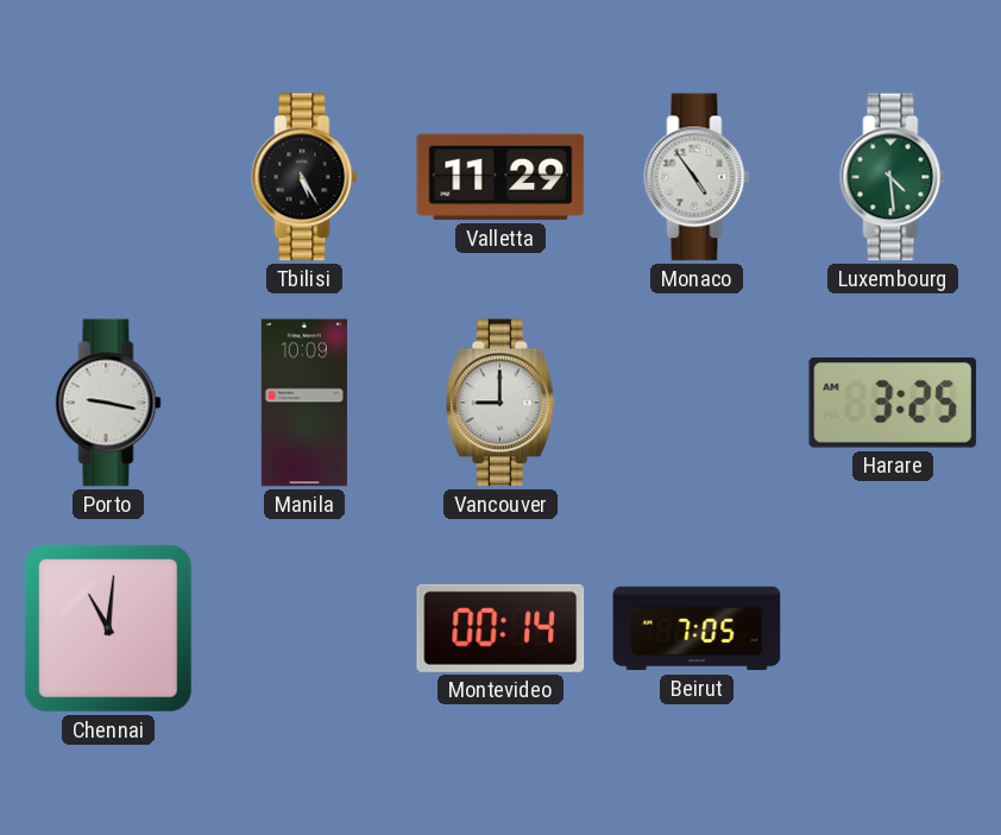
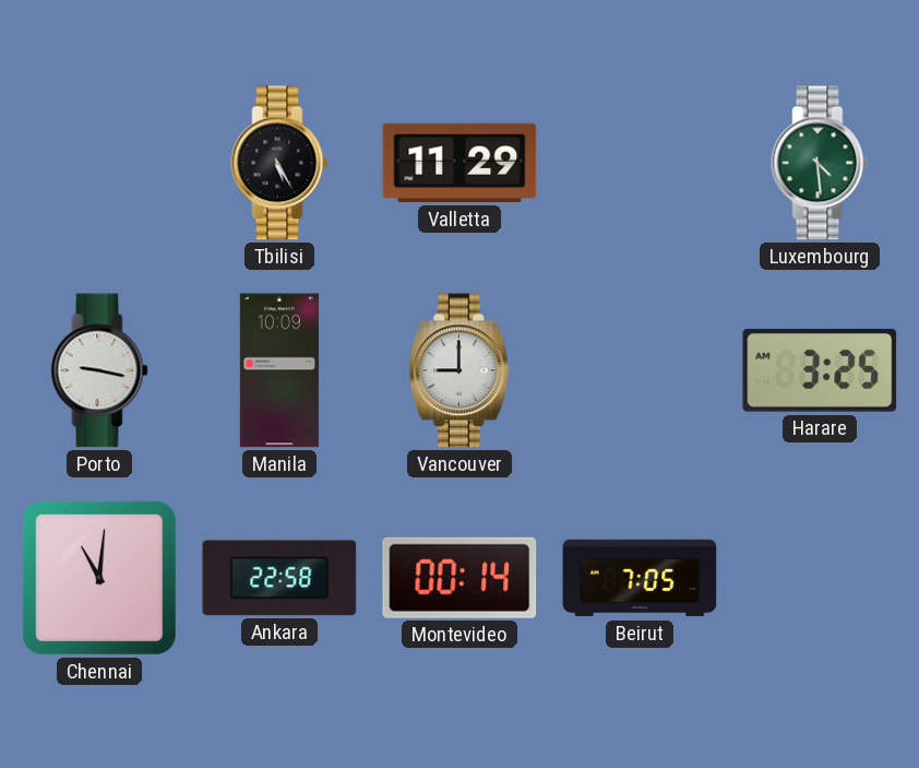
Monaco: 4:54 -> none
Ankara: none -> 22:58
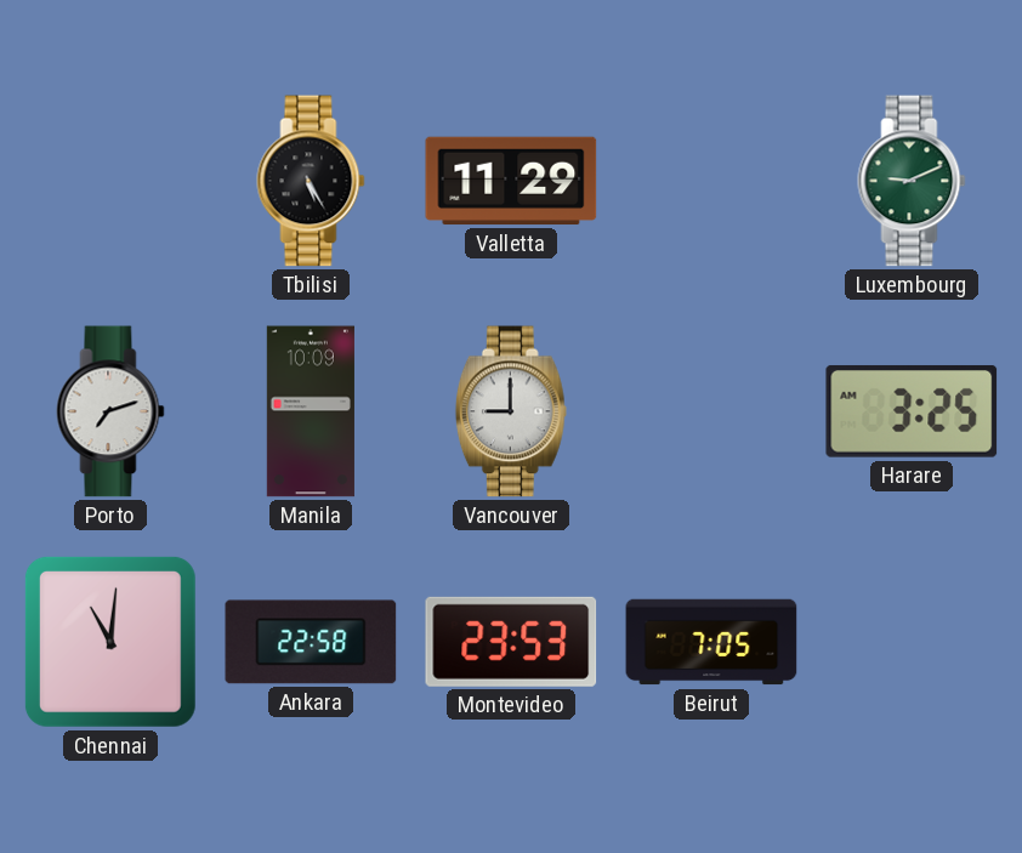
Luxembourg: 4:29 -> 9:11
Porto: 9:17 -> 7:12
Montevideo: 00:14 -> 23:53
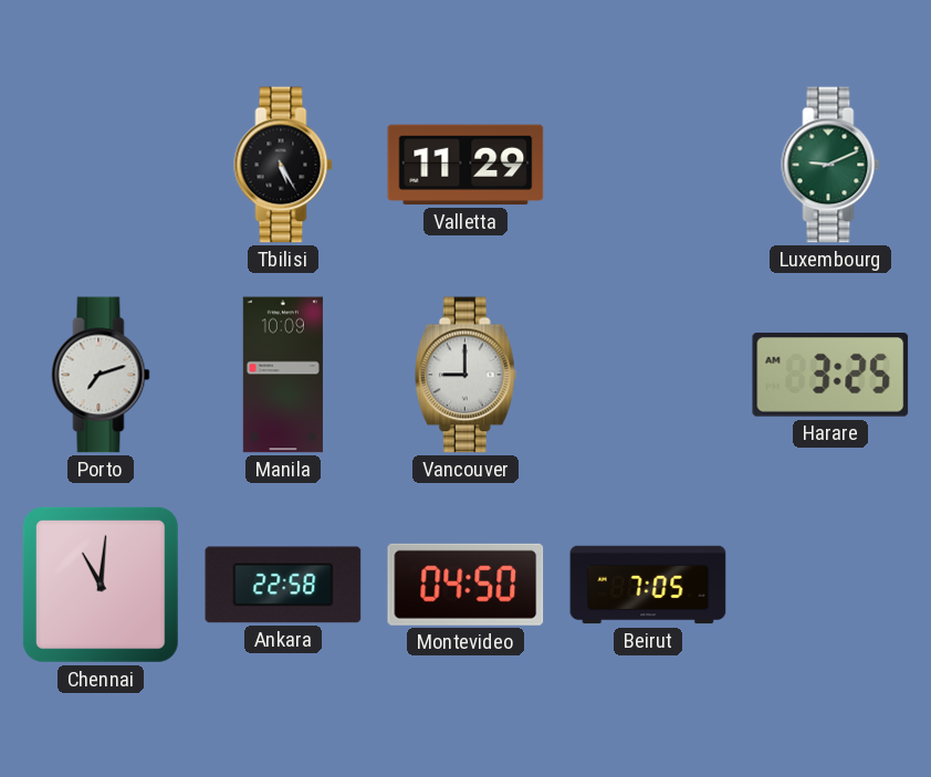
Montevideo: 23:53 -> 04:50
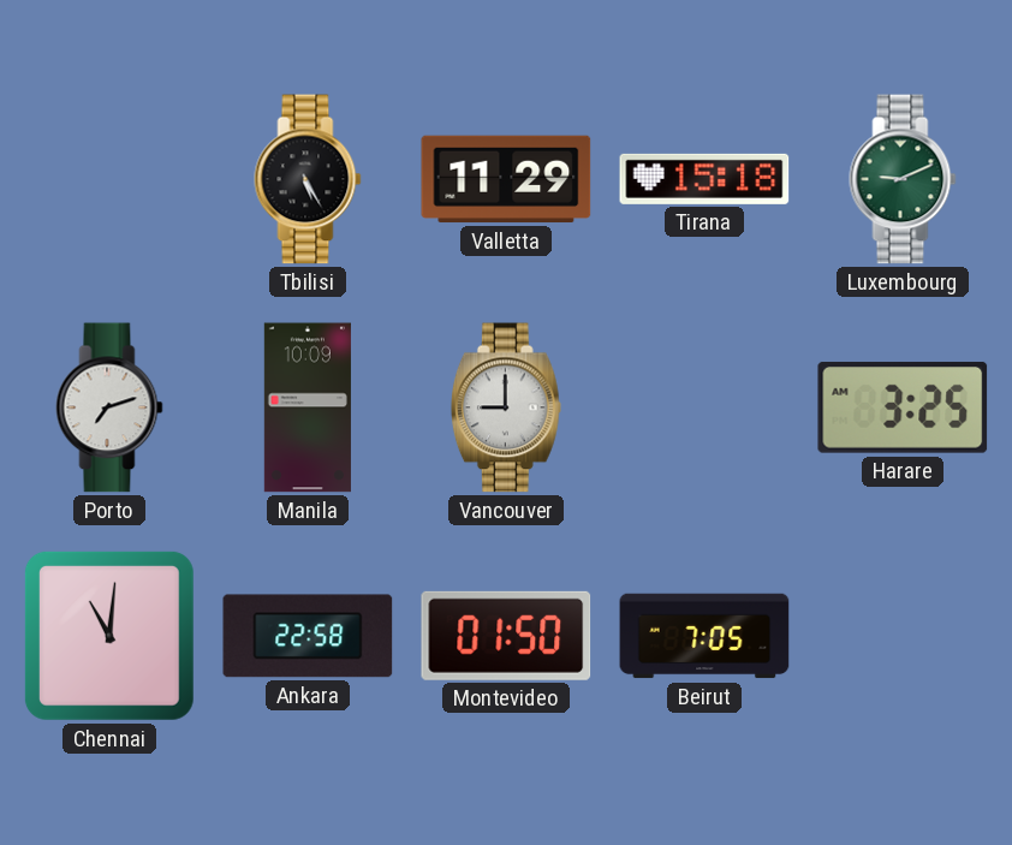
Tirana: none -> 15:18
Montevideo: 04:50 -> 01:50
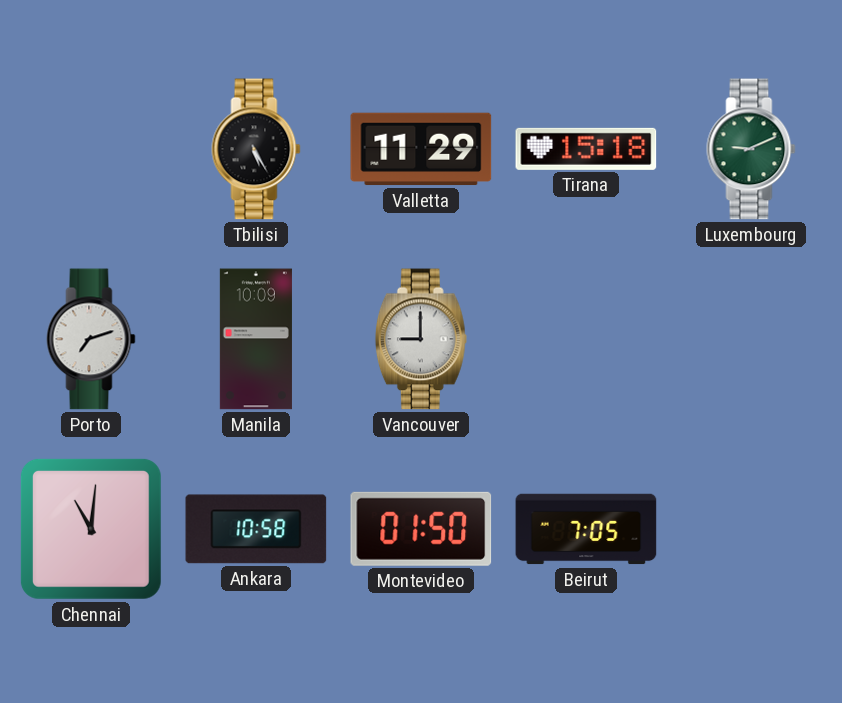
Harare: 3:25 -> none
Ankara: 22:58 -> 10:58
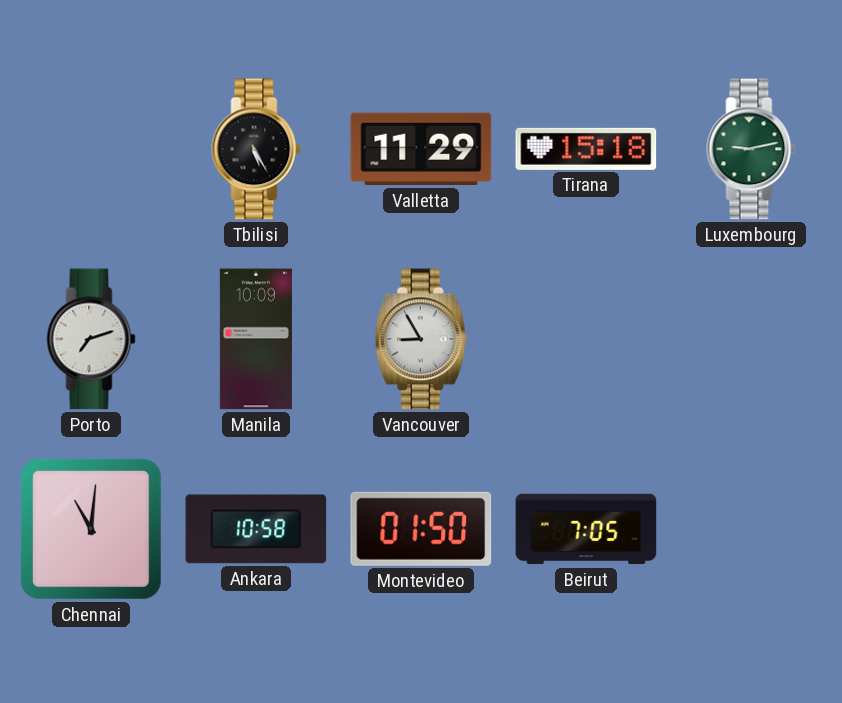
Luxembourg: 9:11 -> 9:13
Vancouver: 9:00 -> 8:55
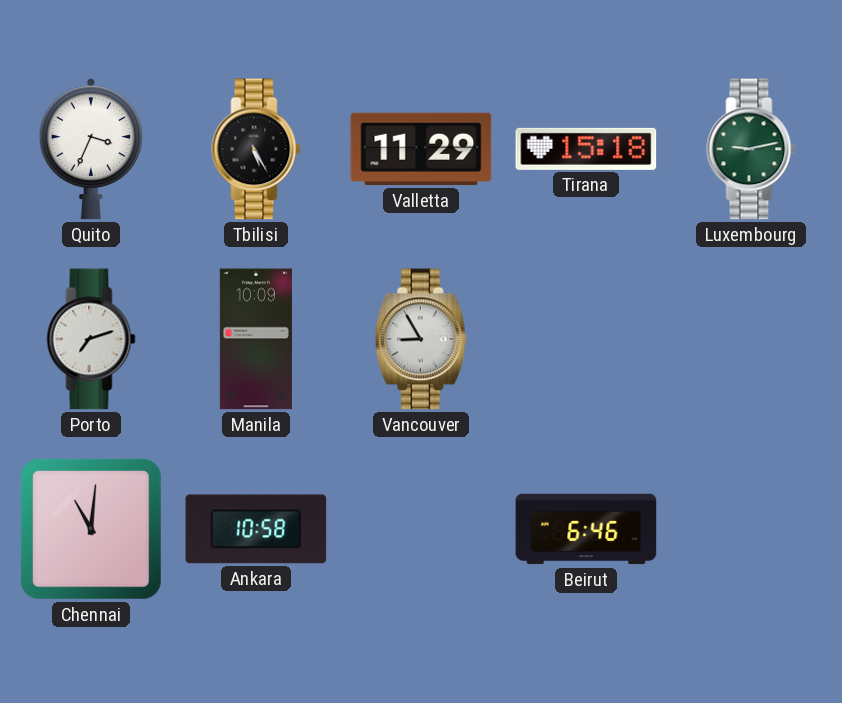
Quito: none -> 3:34
Montevideo: 01:50 -> none
Beirut: 7:05 -> 6:46
